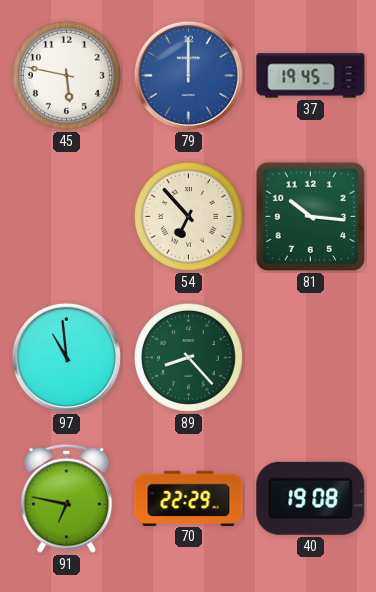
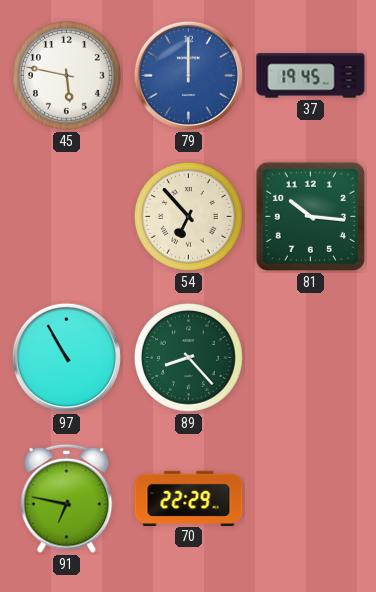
97: 10:59 -> 10:55
40: 19:08 -> none
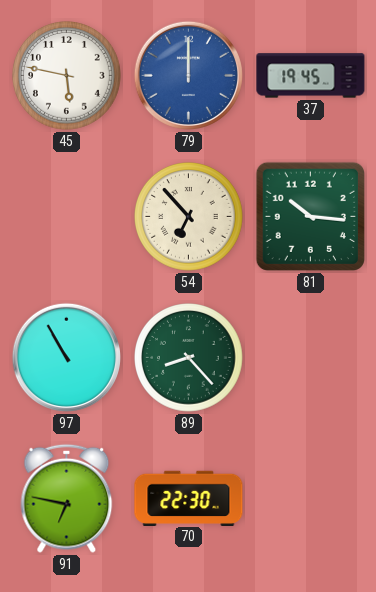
70: 22:29 -> 22:30
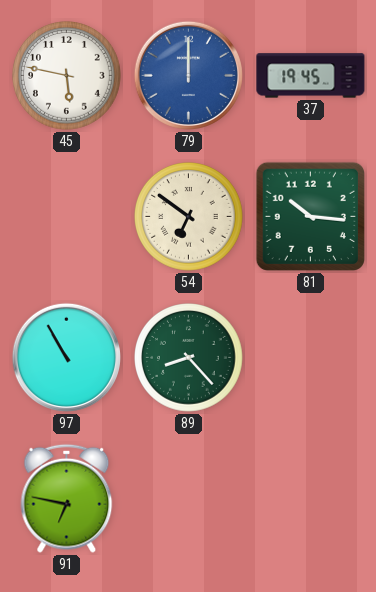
54: 6:53 -> 6:51
70: 22:30 -> none
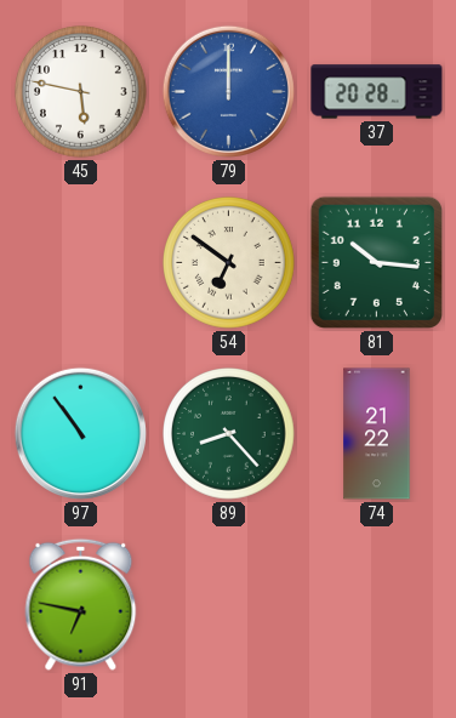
37: 19:45 -> 20:28
97: 10:55 -> 10:54
74: none -> 21:22
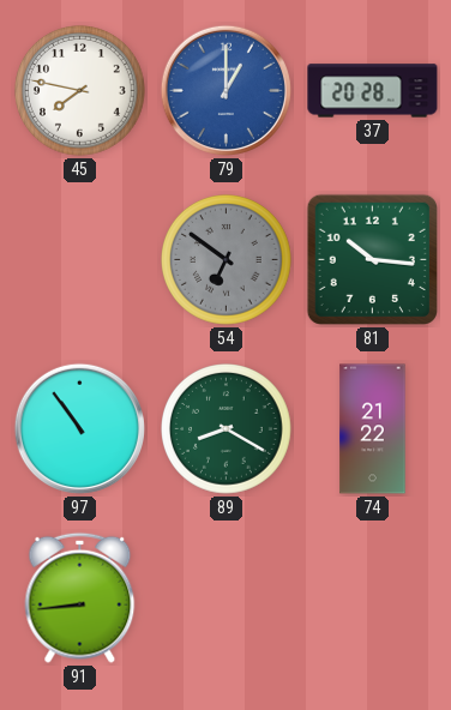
45: 5:47 -> 7:47
79: 12:00 -> 1:00
54 dial: cream -> grey
89: 8:23 -> 8:20
91: 6:47 -> 8:44
